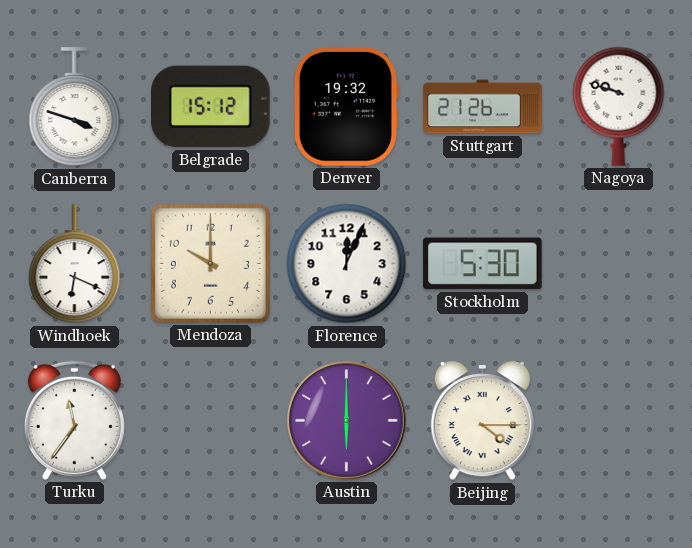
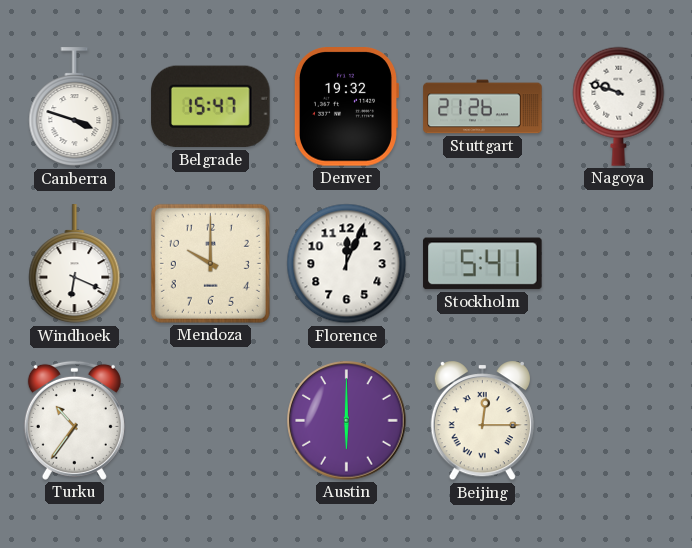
Belgrade: 15:12 -> 15:47
Stockholm: 5:30 -> 5:41
Turku: 11:36 -> 10:36
Beijing: 4:15 -> 12:15
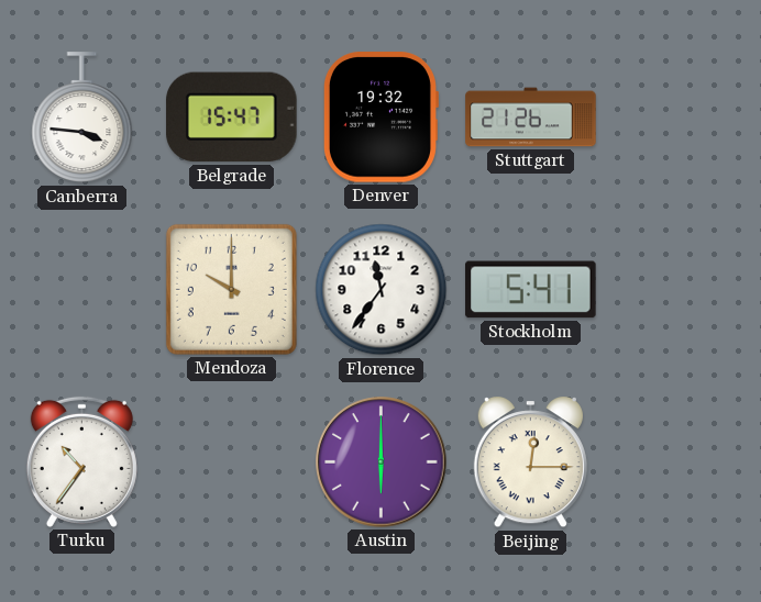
Canberra: 3:48 -> 3:46
Nagoya: 9:48 -> none
Windhoek: 6:19 -> none
Florence: 12:04 -> 11:36
